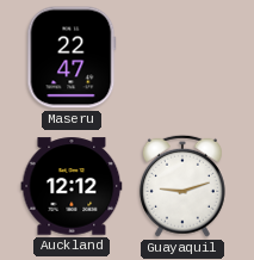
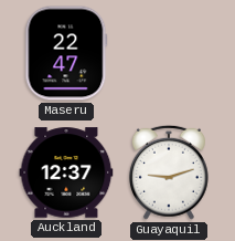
Auckland: 12:12 -> 12:37
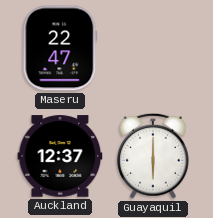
Guayaquil: 9:12 -> 6:00
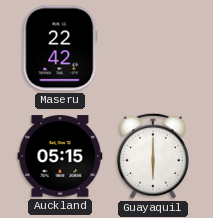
Maseru: 22:47 -> 22:42
Auckland: 12:37 -> 05:15
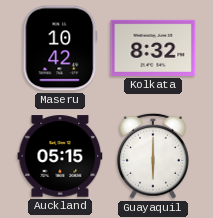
Maseru: 22:42 -> 10:42
Kolkata: none -> 8:32
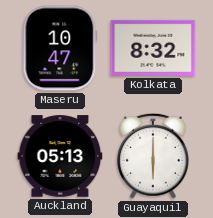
Maseru: 10:42 -> 10:47
Auckland: 05:15 -> 05:13
